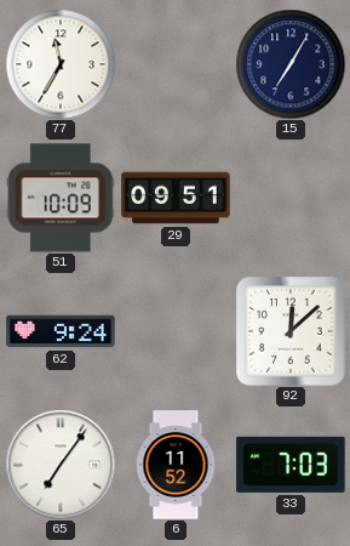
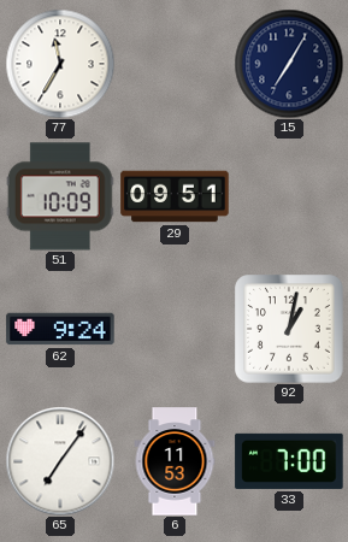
92: 12:08 -> 1:02
6: 11:52 -> 11:53
33: 7:03 -> 7:00
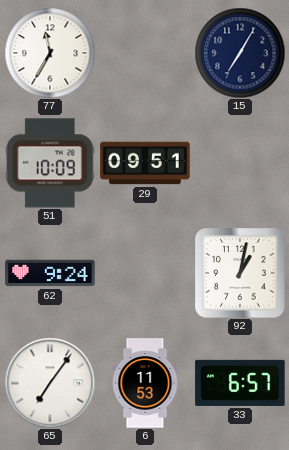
33: 7:00 -> 6:57
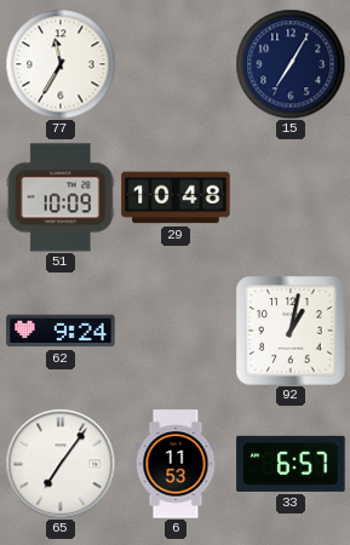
29: 09:51 -> 10:48
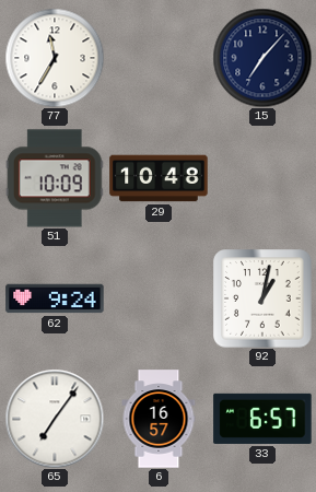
15: 7:05 -> 7:07
6: 11:53 -> 16:57
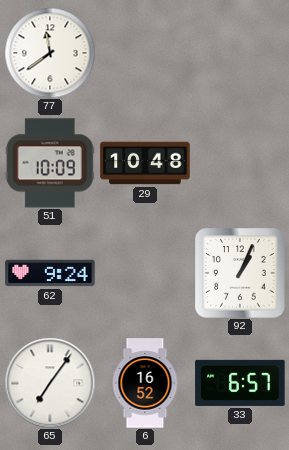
77: 11:35 -> 11:39
15: 7:07 -> none
92: 1:02 -> 1:04
6: 16:57 -> 16:52
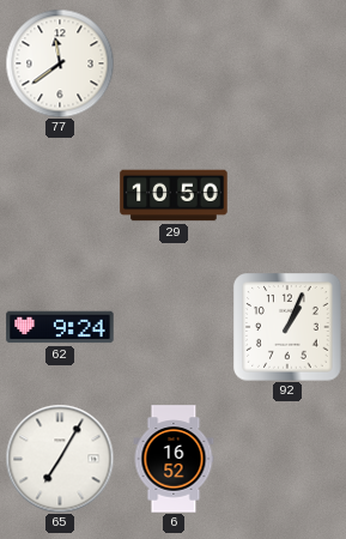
51: 10:09 -> none
29: 10:48 -> 10:50
65: 7:06 -> 7:05
33: 6:57 -> none
